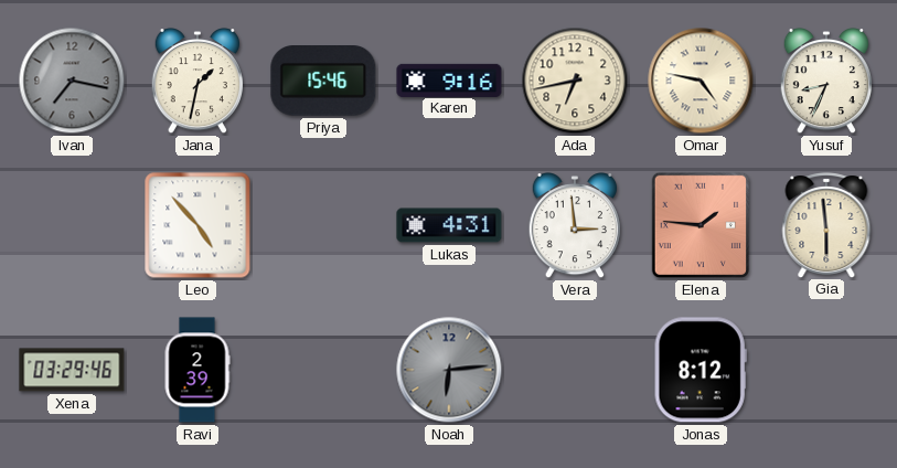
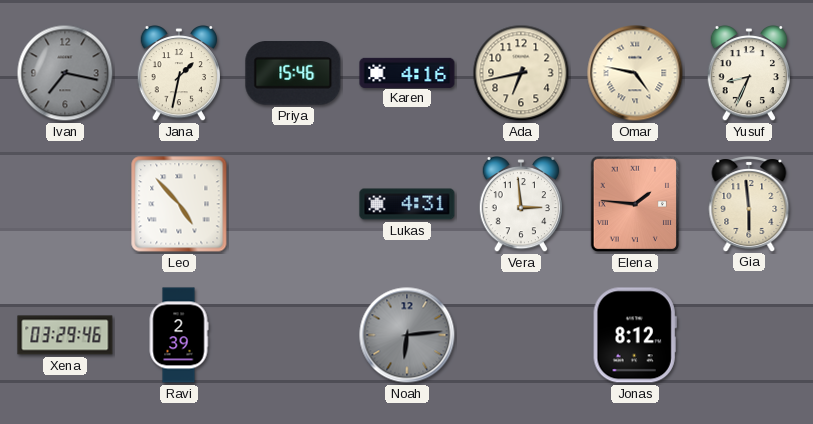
Karen: 9:16 -> 4:16
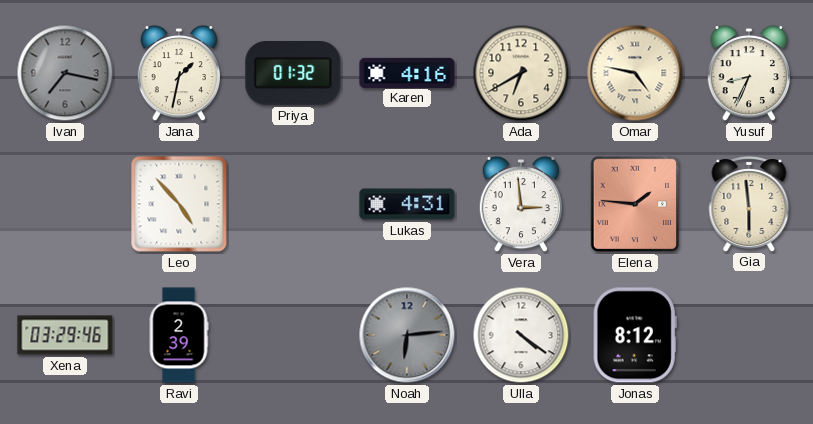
Priya: 15:46 -> 01:32
Ada: 6:43 -> 6:40
Ulla: none -> 4:21
